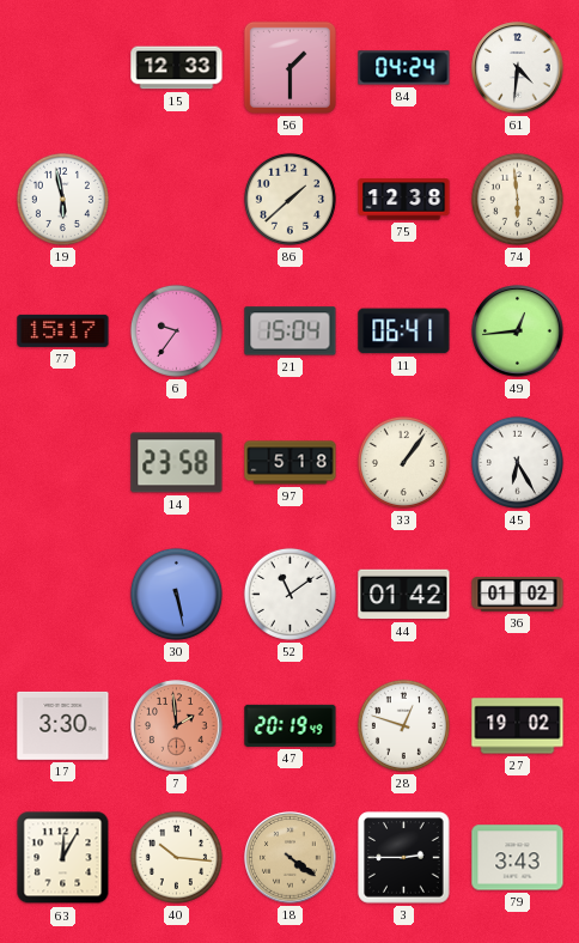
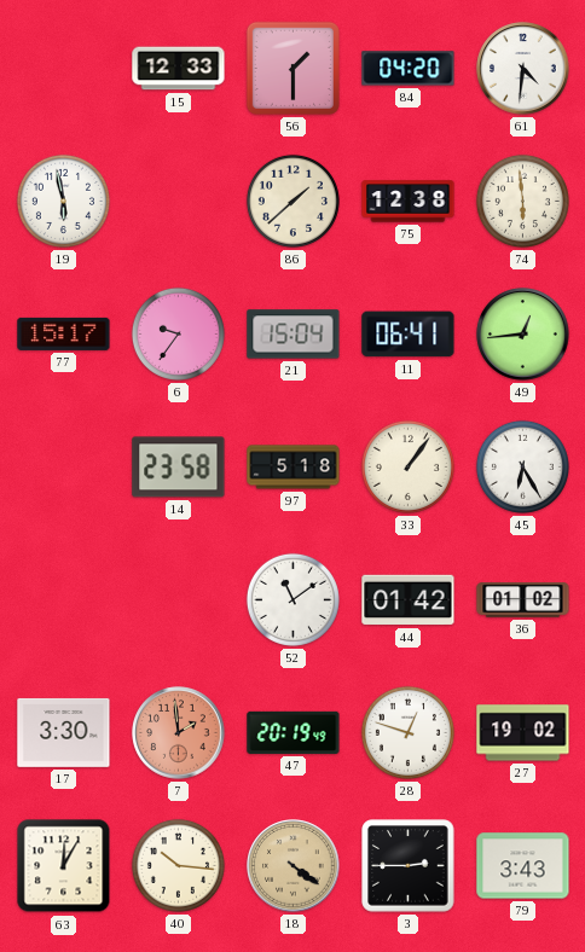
84: 04:24 -> 04:20
30: 5:28 -> none
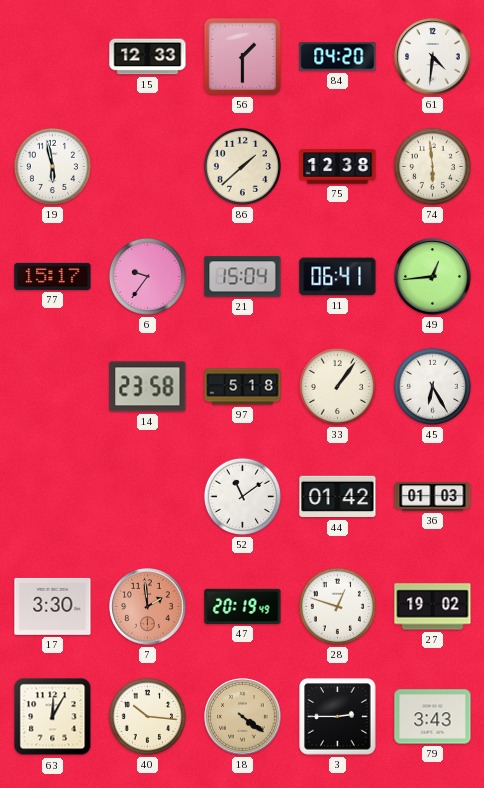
36: 01:02 -> 01:03
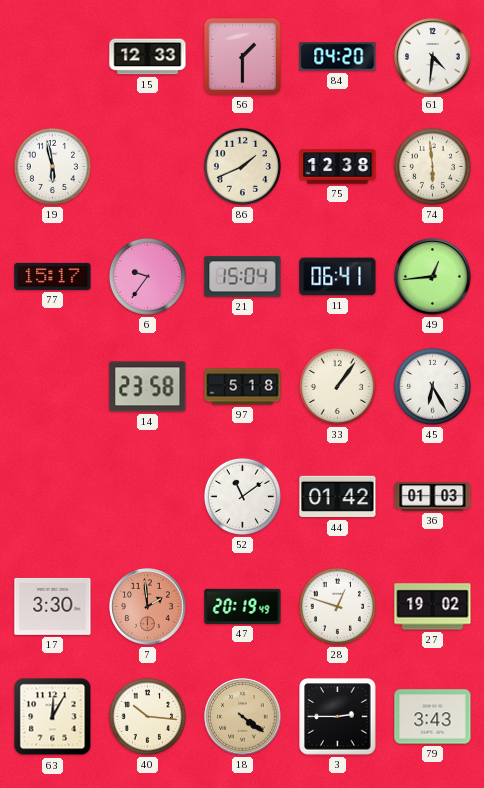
86: 1:38 -> 1:41
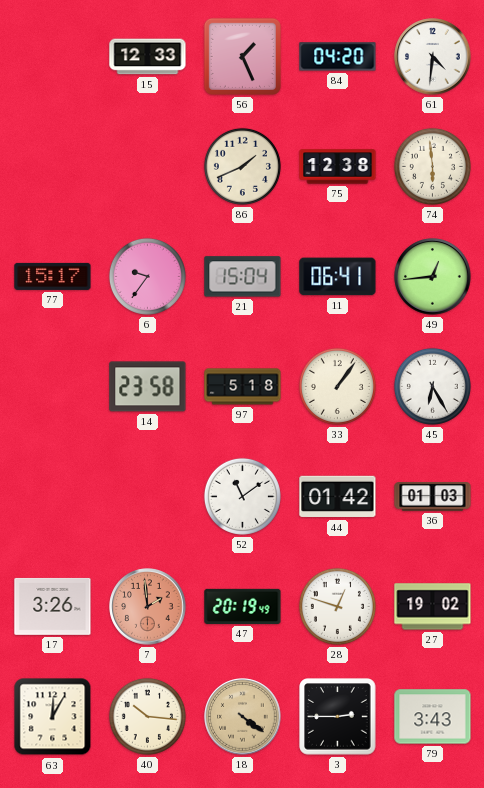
56: 1:30 -> 1:26
19: 5:58 -> none
17: 3:30 -> 3:26
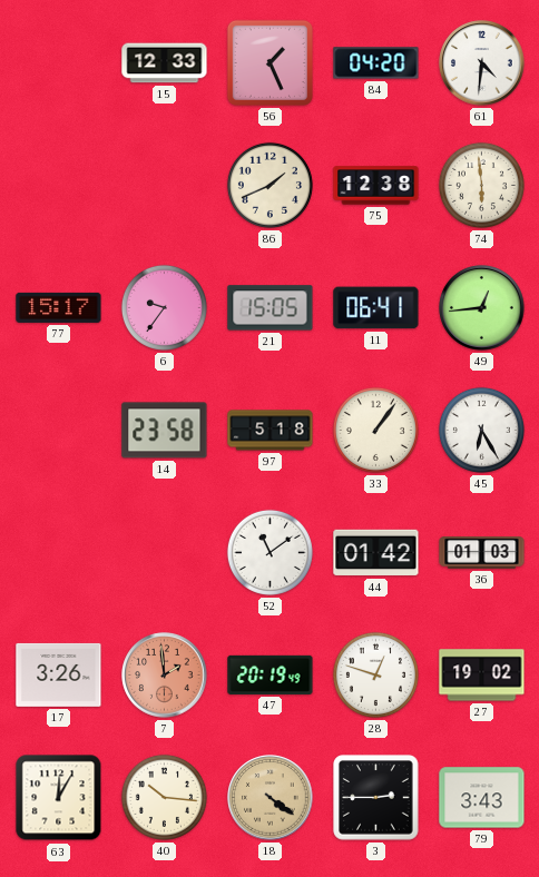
21: 15:04 -> 15:05
